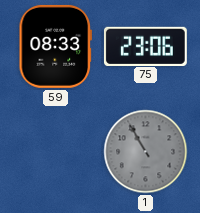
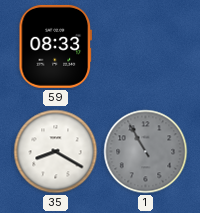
75: 23:06 -> none
35: none -> 8:20
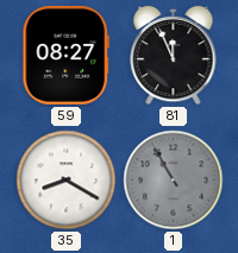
59: 08:33 -> 08:27
81: none -> 11:56
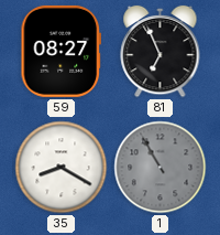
81: 11:56 -> 6:56
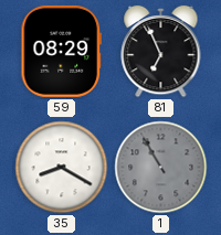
59: 08:27 -> 08:29
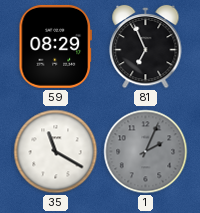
35: 8:20 -> 11:20
1: 10:55 -> 2:04
